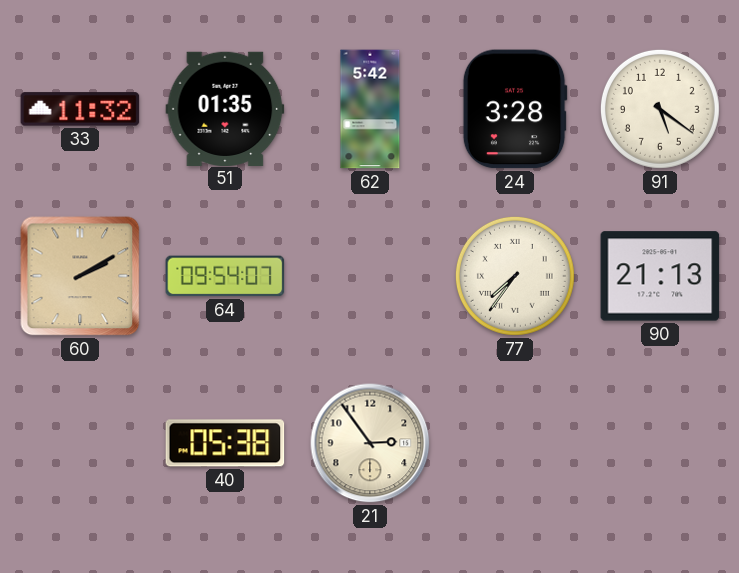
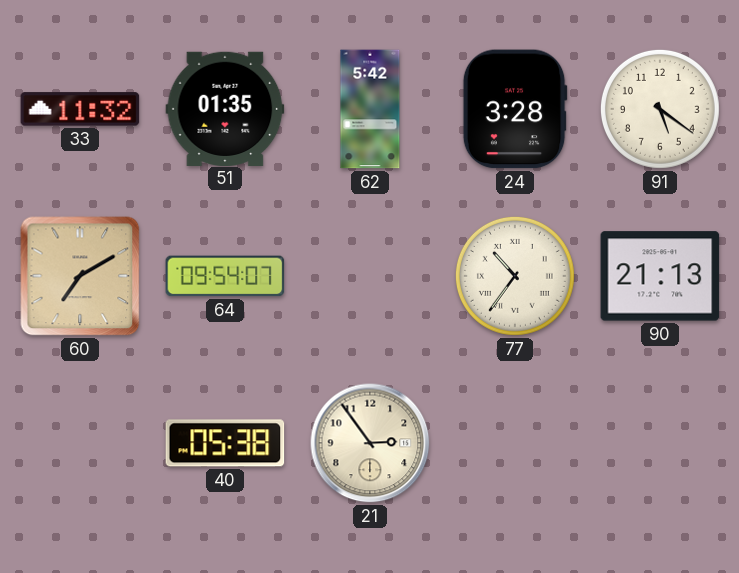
60: 2:10 -> 7:10
77: 7:36 -> 10:36
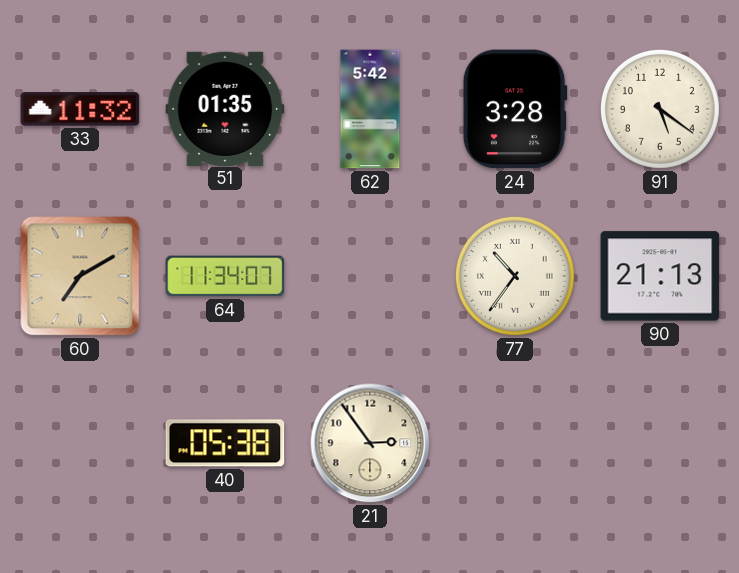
64: 09:54 -> 11:34
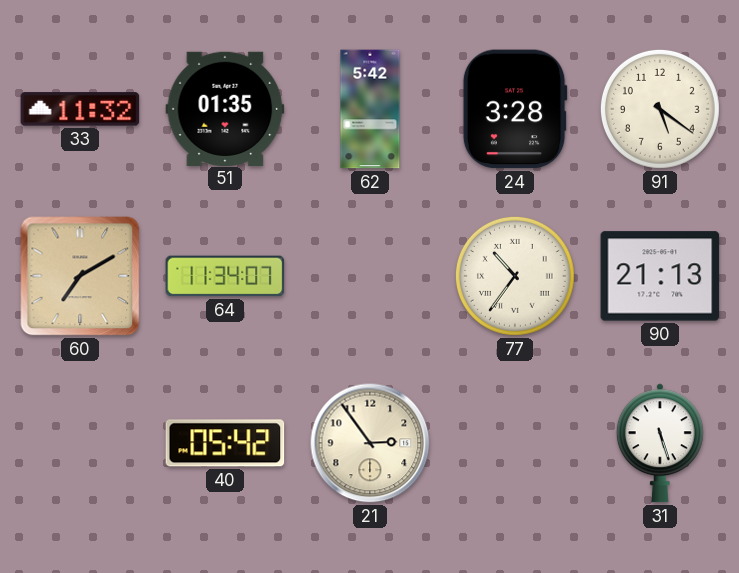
40: 05:38 -> 05:42
31: none -> 5:27
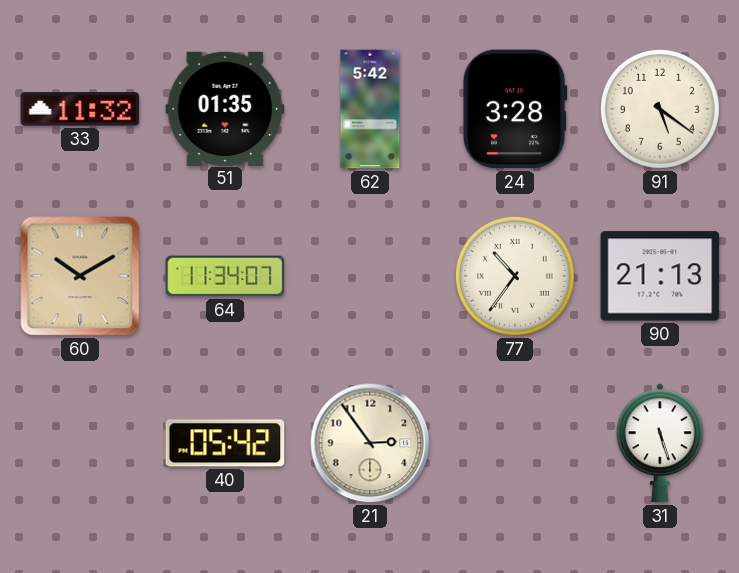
60: 7:10 -> 10:10
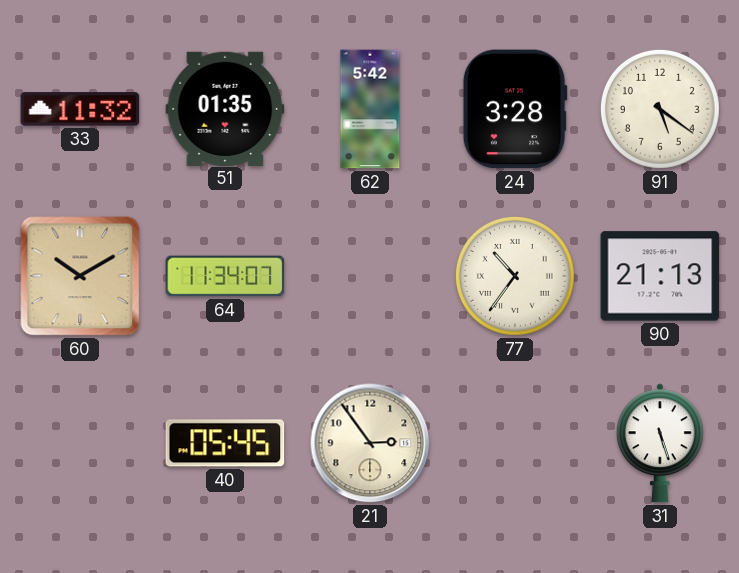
40: 05:42 -> 05:45
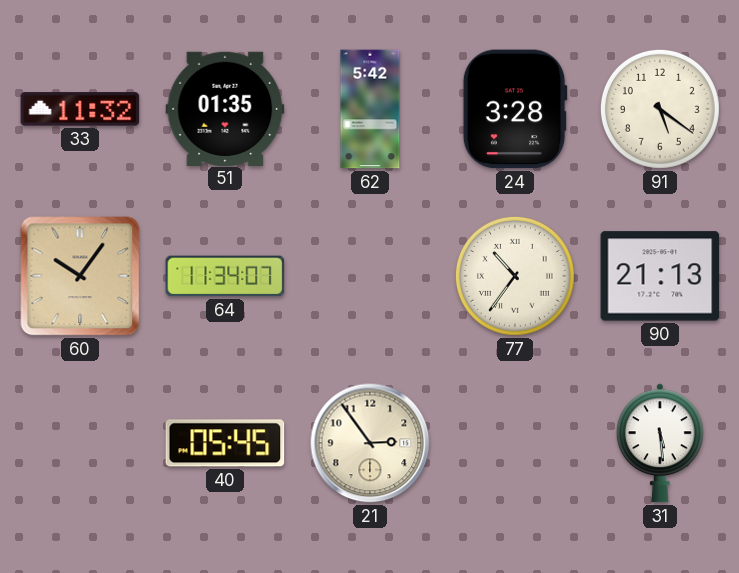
60: 10:10 -> 10:06
31: 5:27 -> 5:29
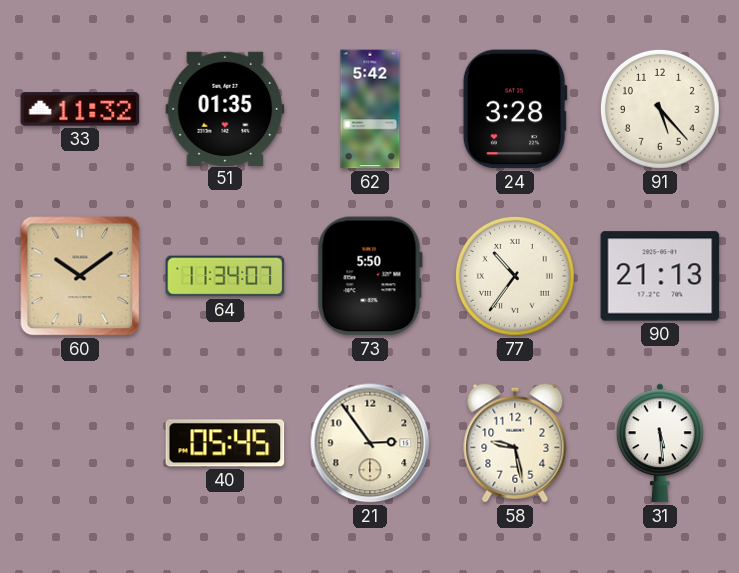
91: 5:21 -> 5:23
60: 10:06 -> 10:09
73: none -> 5:50
58: none -> 9:28
